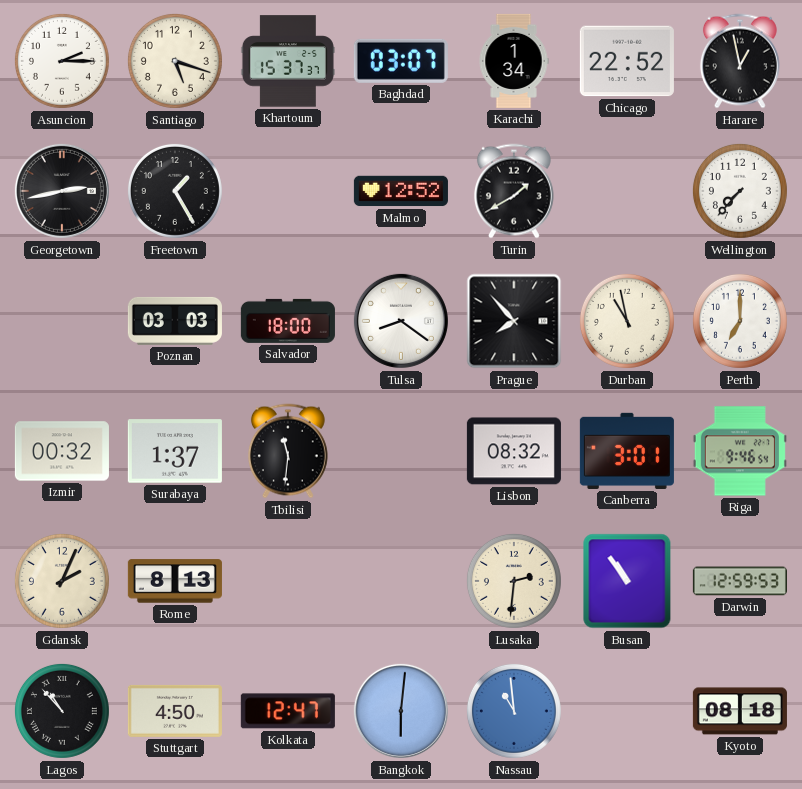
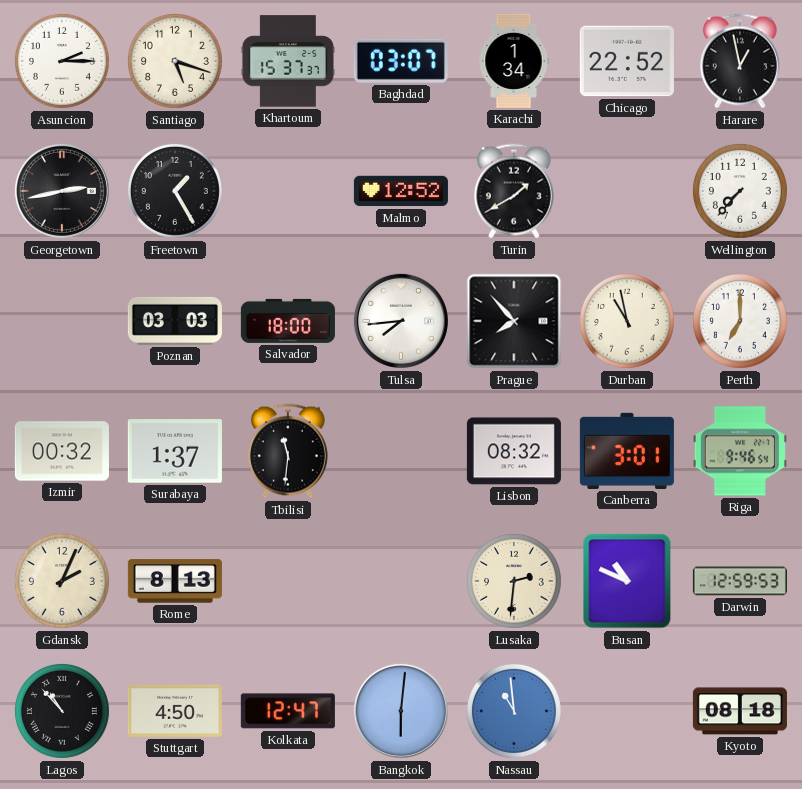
Tulsa: 8:21 -> 7:44
Busan: 10:54 -> 10:49
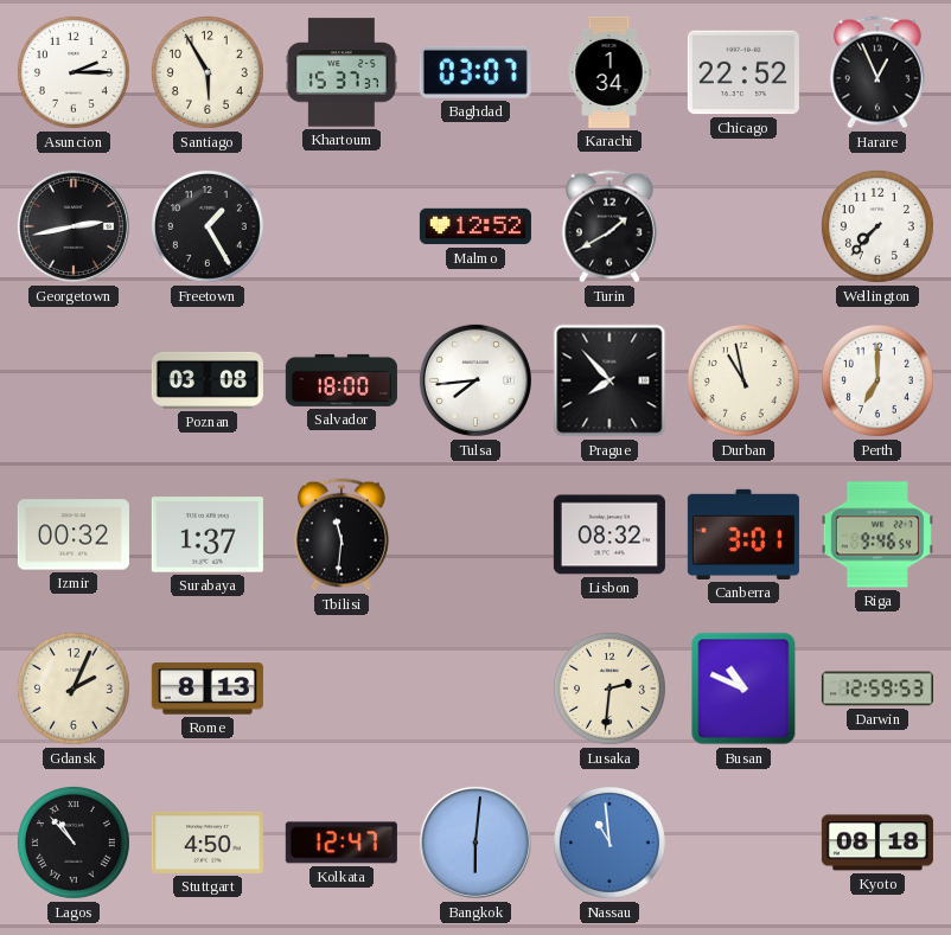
Santiago: 5:18 -> 5:55
Harare: 12:58 -> 12:56
Poznan: 03:03 -> 03:08
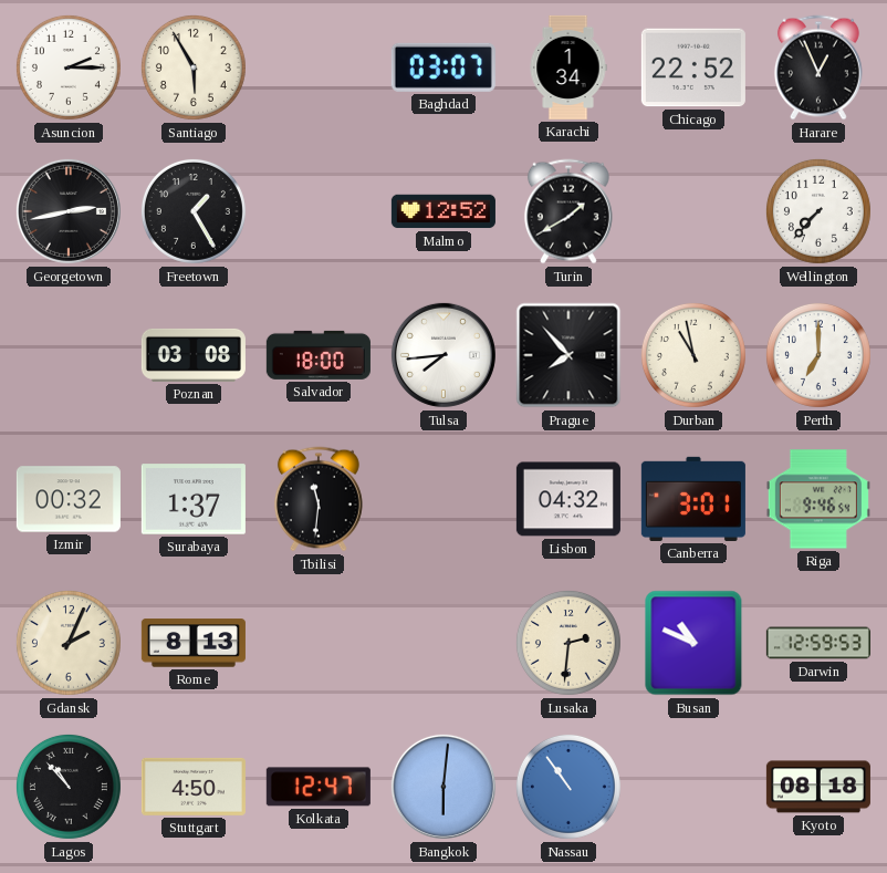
Khartoum: 15:37 -> none
Lisbon: 08:32 -> 04:32
Nassau: 10:59 -> 10:54
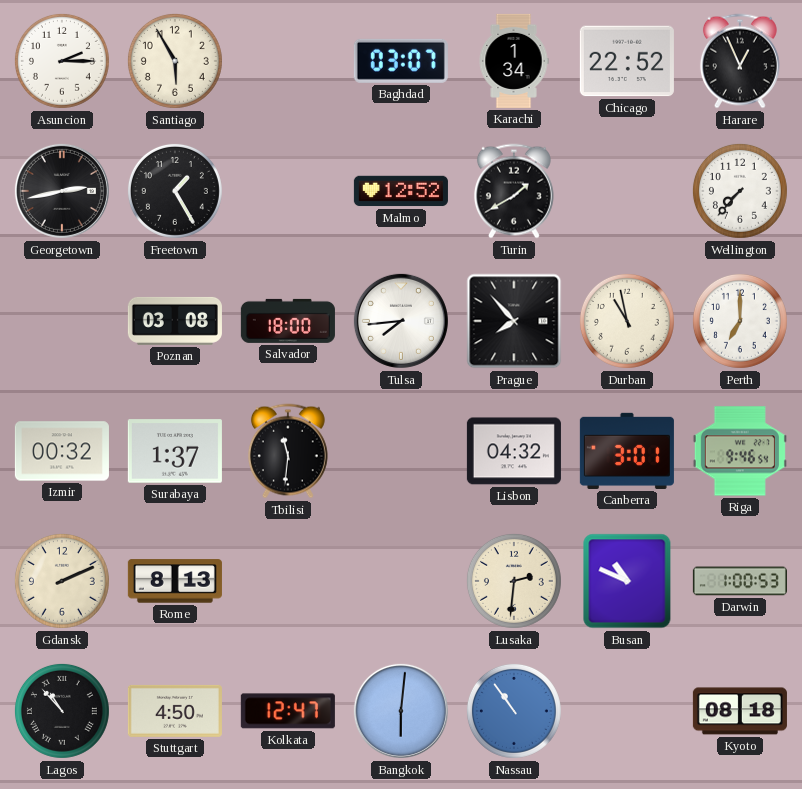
Gdansk: 2:04 -> 2:11
Darwin: 12:59 -> 1:00
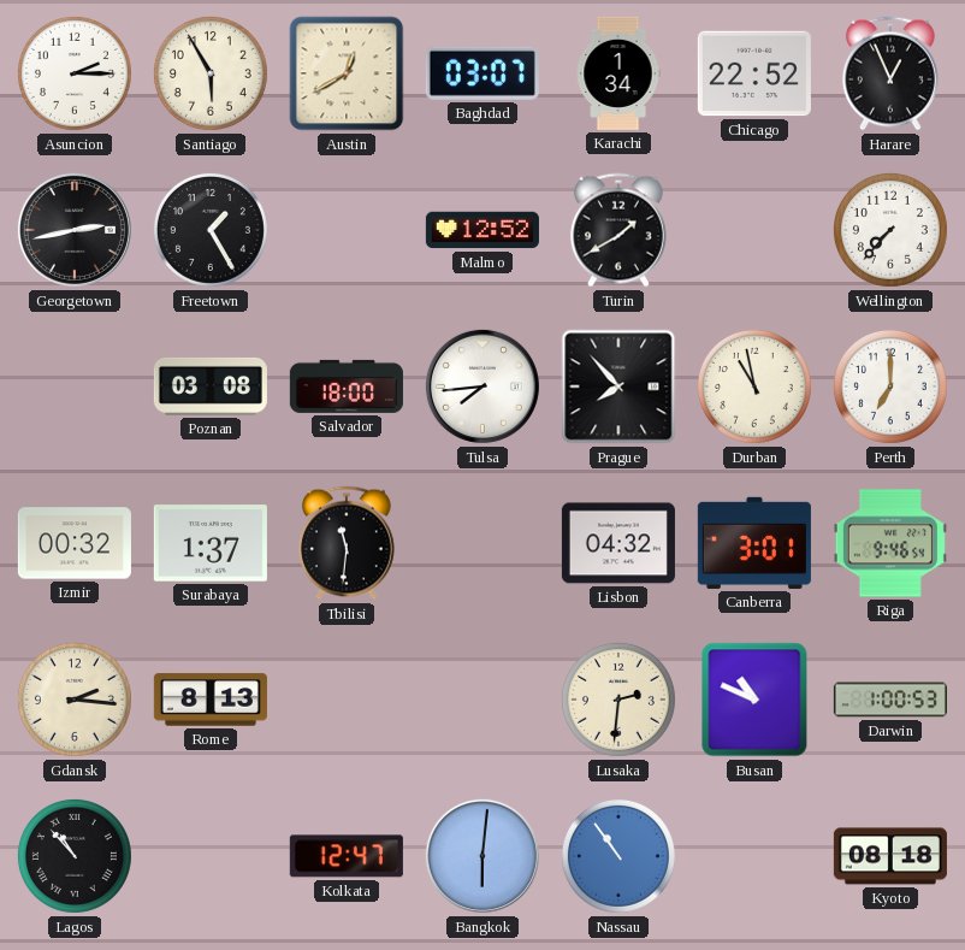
Austin: none -> 12:40
Gdansk: 2:11 -> 2:16
Stuttgart: 4:50 -> none
